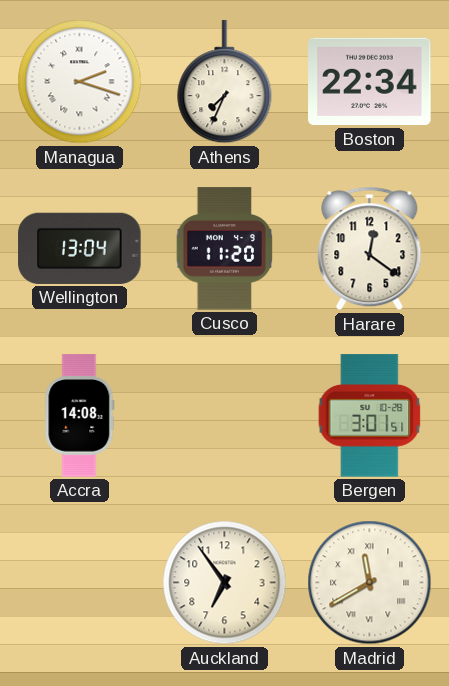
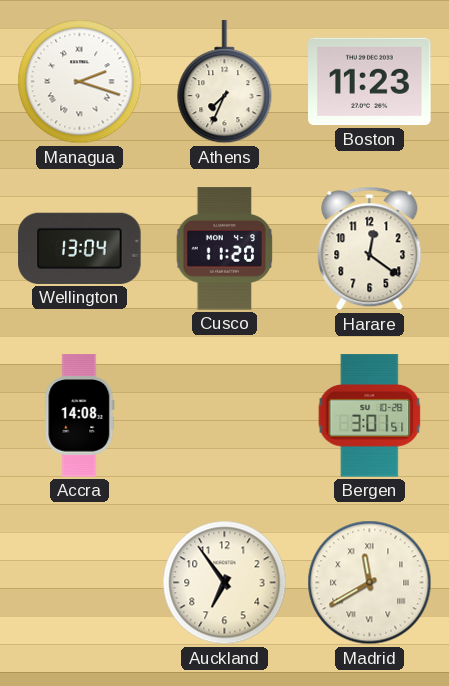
Boston: 22:34 -> 11:23
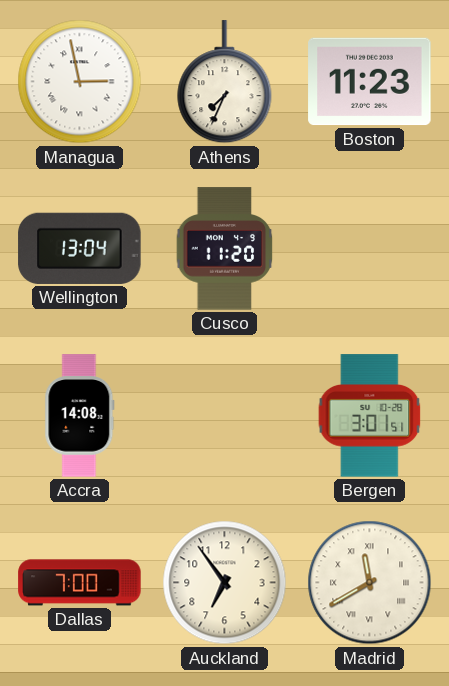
Managua: 2:18 -> 2:58
Harare: 12:21 -> none
Dallas: none -> 7:00
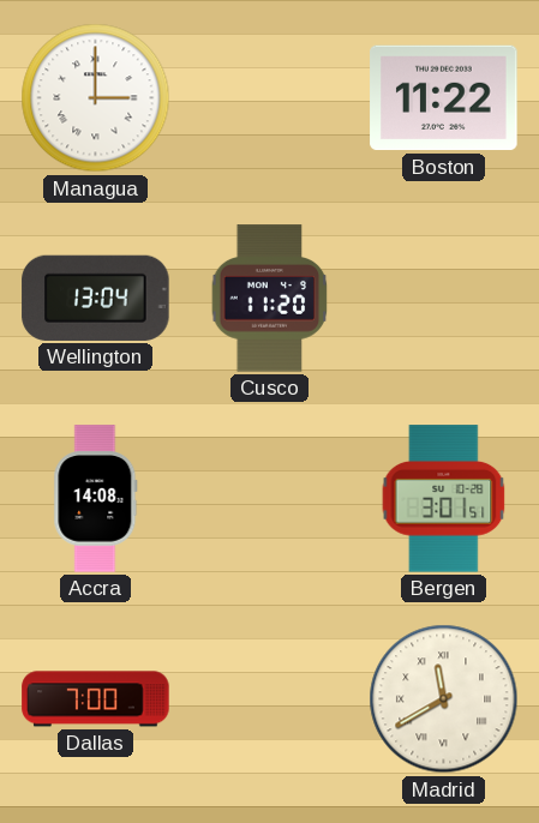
Managua: 2:58 -> 3:00
Athens: 7:34 -> none
Boston: 11:23 -> 11:22
Auckland: 6:54 -> none
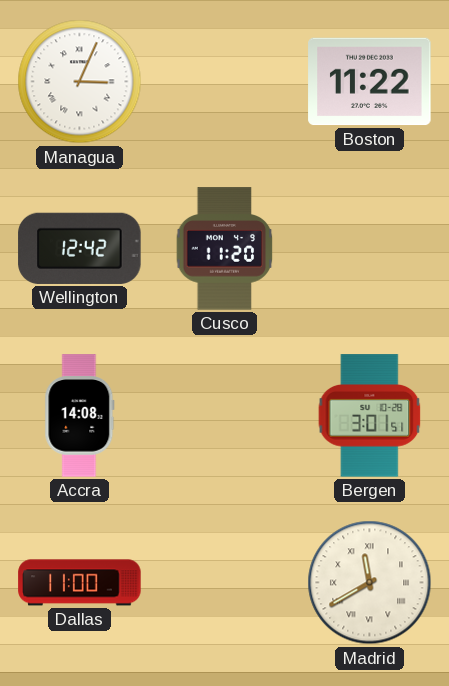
Managua: 3:00 -> 3:04
Wellington: 13:04 -> 12:42
Dallas: 7:00 -> 11:00
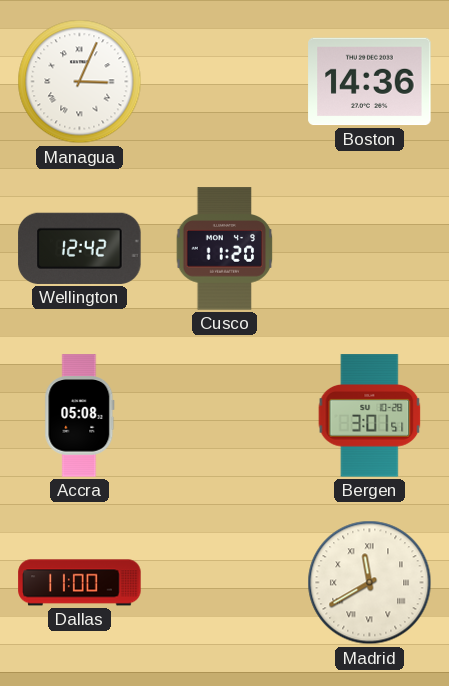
Boston: 11:22 -> 14:36
Accra: 14:08 -> 05:08
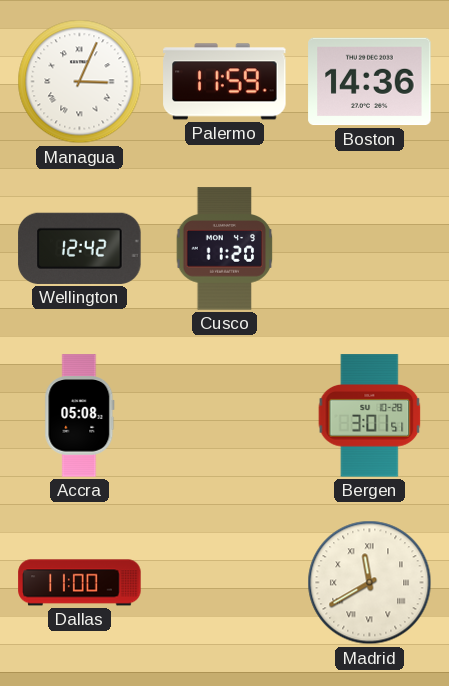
Palermo: none -> 11:59
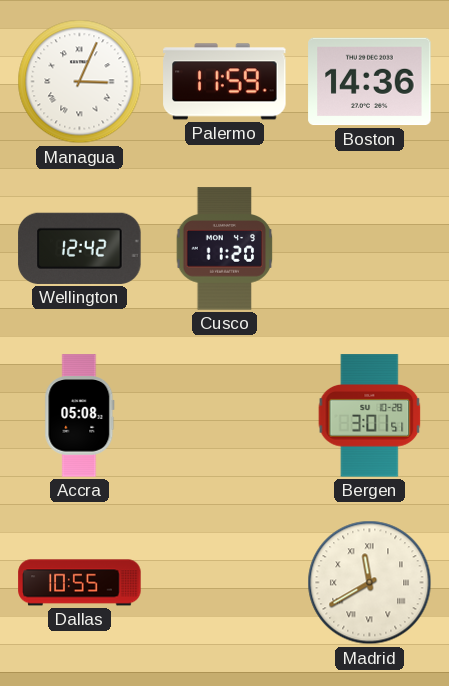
Dallas: 11:00 -> 10:55
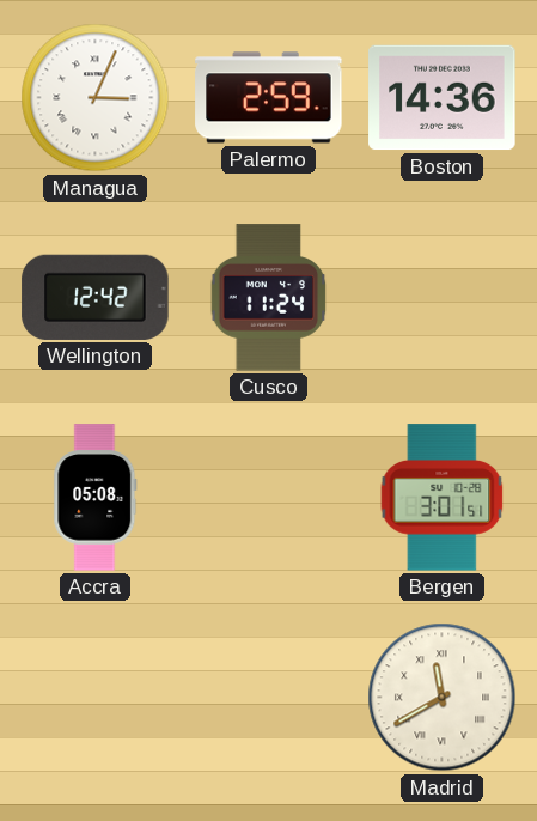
Palermo: 11:59 -> 2:59
Cusco: 11:20 -> 11:24
Dallas: 10:55 -> none
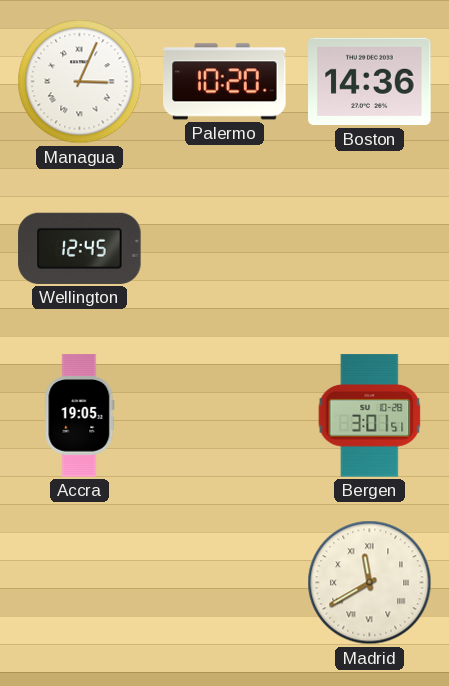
Palermo: 2:59 -> 10:20
Wellington: 12:42 -> 12:45
Cusco: 11:24 -> none
Accra: 05:08 -> 19:05
